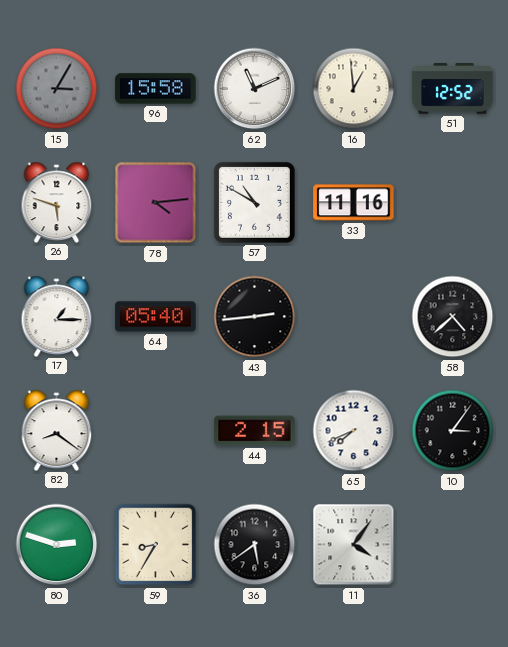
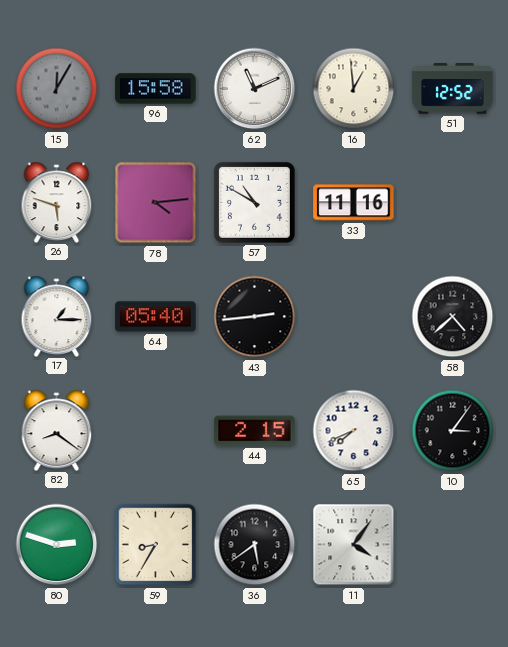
15: 3:05 -> 12:05
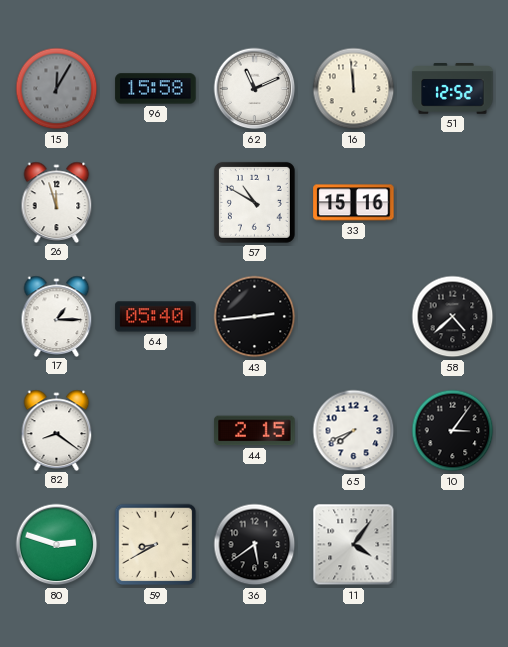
16: 12:59 -> 11:59
26: 5:48 -> 11:57
78: 4:14 -> none
33: 11:16 -> 15:16
59: 8:35 -> 8:40
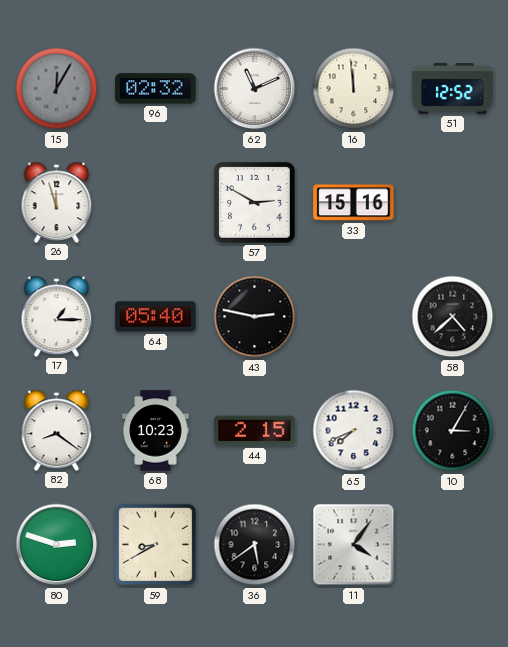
96: 15:58 -> 02:32
57: 10:50 -> 2:50
43: 2:44 -> 2:47
68: none -> 10:23
10: 3:06 -> 3:05
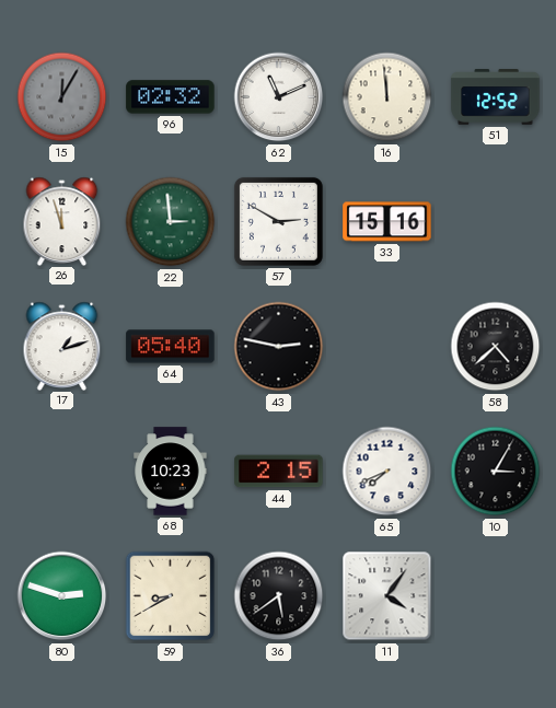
22: none -> 2:59
17: 1:15 -> 1:12
82: 8:21 -> none
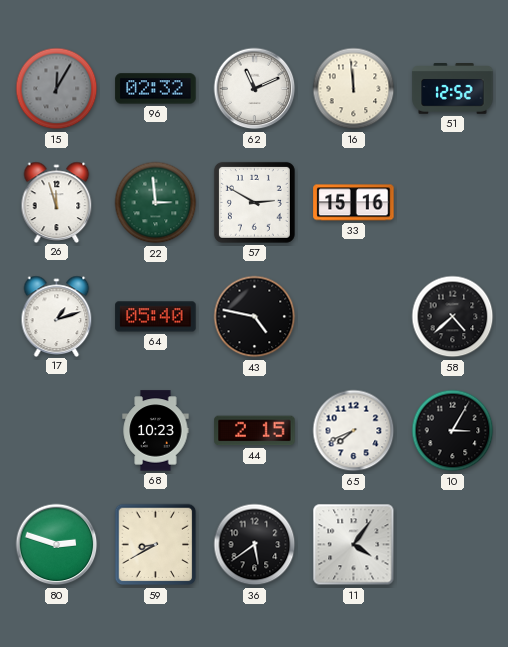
43: 2:47 -> 4:47
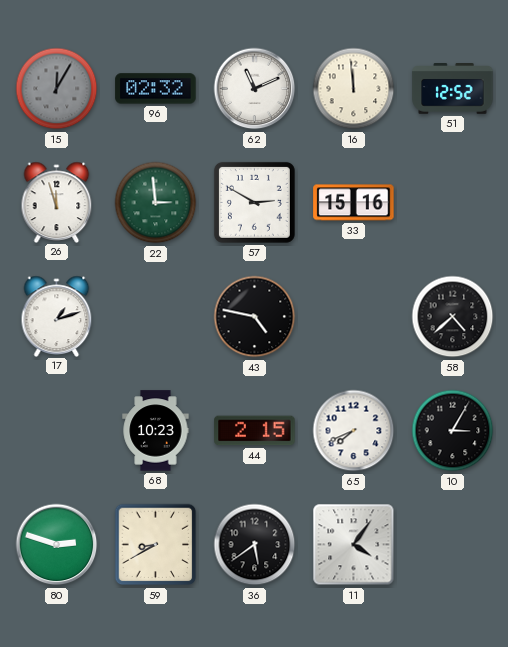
64: 05:40 -> none
